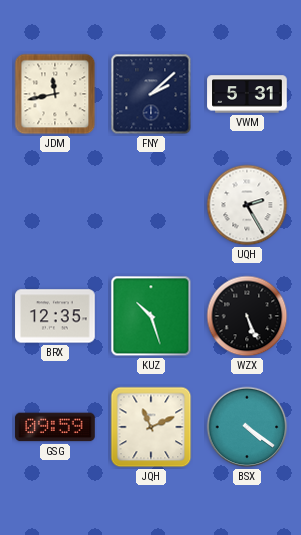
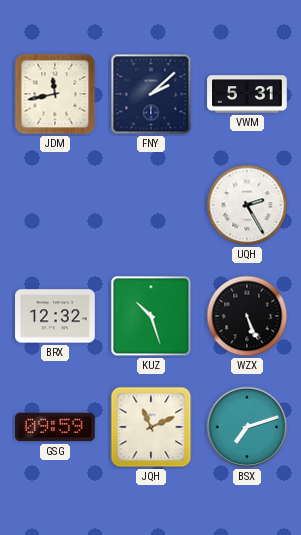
BRX: 12:35 -> 12:32
BSX: 4:21 -> 7:12
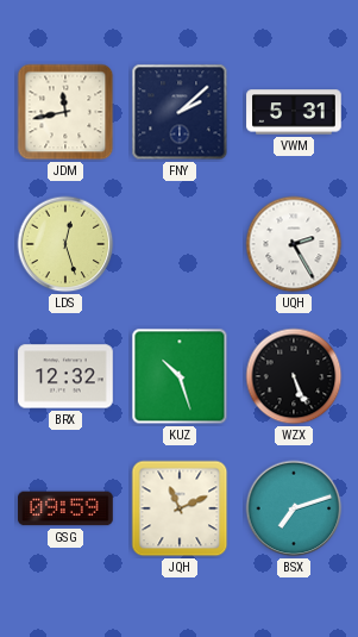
LDS: none -> 12:27
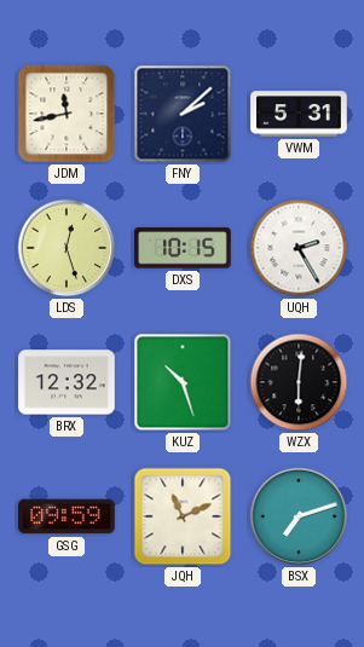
DXS: none -> 10:15
WZX: 5:26 -> 6:01
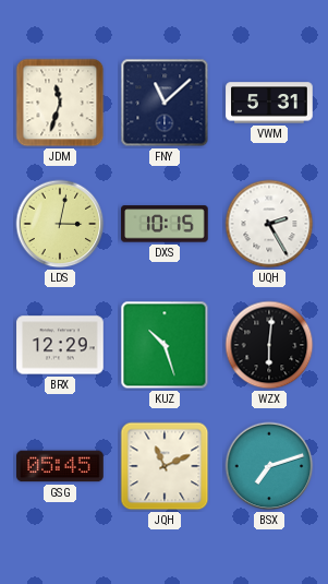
JDM: 11:43 -> 11:33
FNY: 2:08 -> 11:08
LDS: 12:27 -> 3:02
BRX: 12:32 -> 12:29
GSG: 09:59 -> 05:45
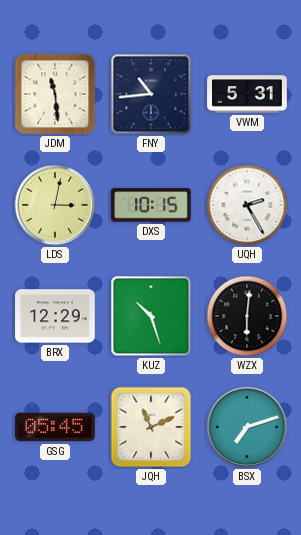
JDM: 11:33 -> 11:29
FNY: 11:08 -> 10:44
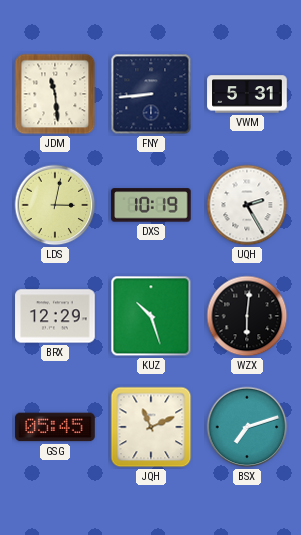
FNY: 10:44 -> 8:44
DXS: 10:15 -> 10:19
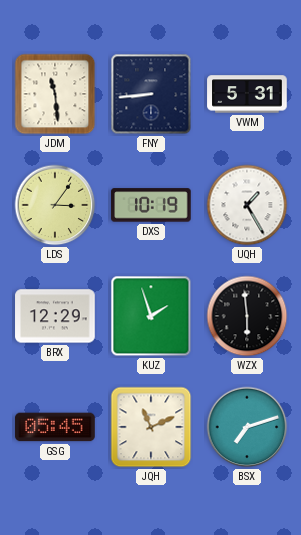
LDS: 3:02 -> 3:06
UQH: 2:25 -> 1:25
KUZ: 10:27 -> 1:57
WZX: 6:01 -> 5:59
